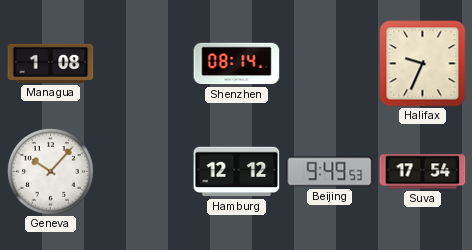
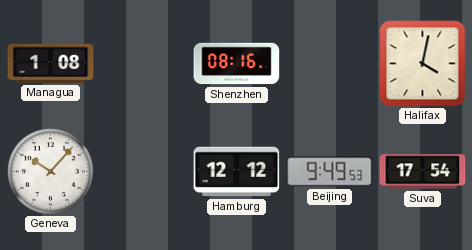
Shenzhen: 08:14 -> 08:16
Halifax: 9:34 -> 4:02
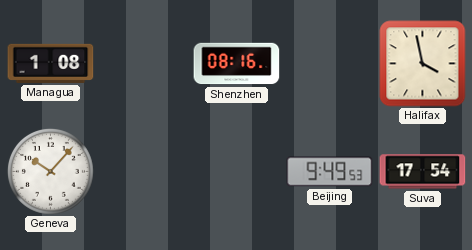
Halifax: 4:02 -> 3:58
Hamburg: 12:12 -> none
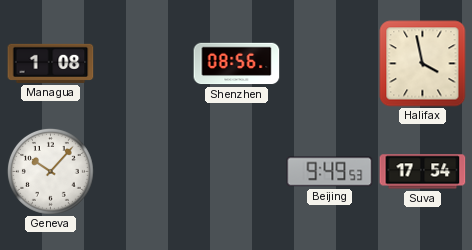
Shenzhen: 08:16 -> 08:56
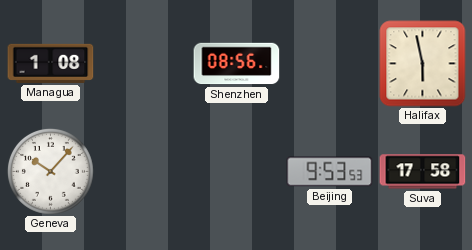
Halifax: 3:58 -> 5:58
Beijing: 9:49 -> 9:53
Suva: 17:54 -> 17:58
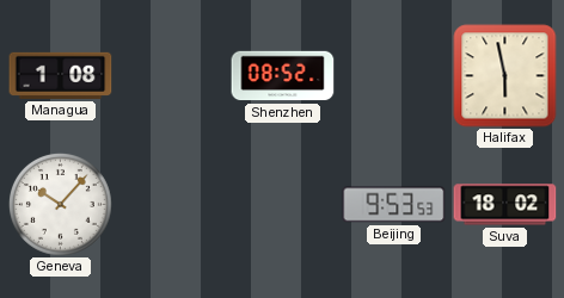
Shenzhen: 08:56 -> 08:52
Suva: 17:58 -> 18:02
